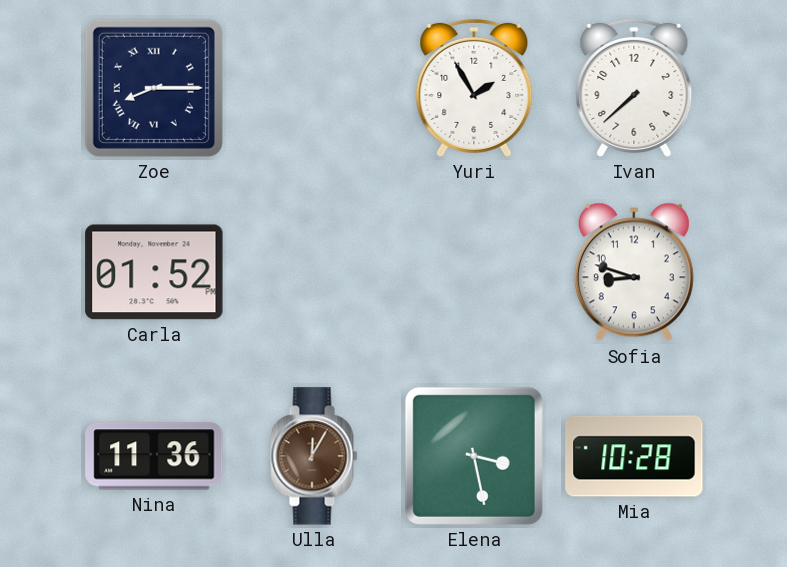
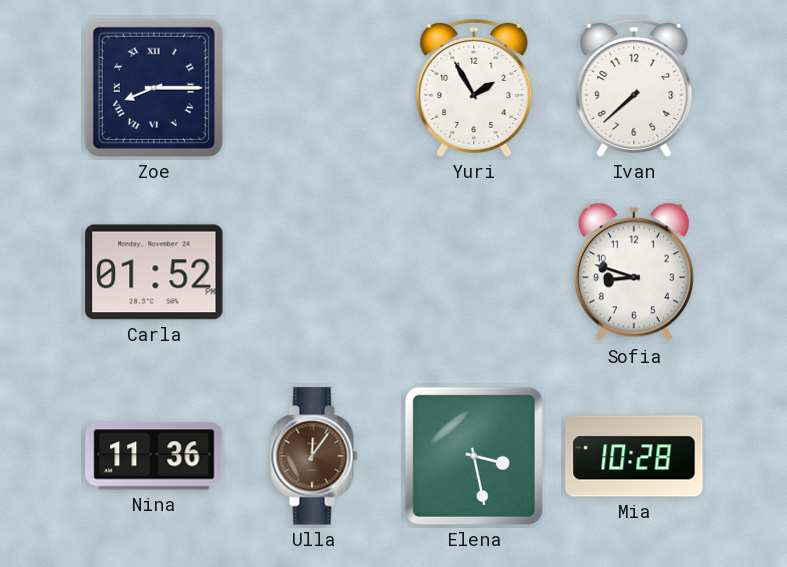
Ulla: 12:05 -> 12:06
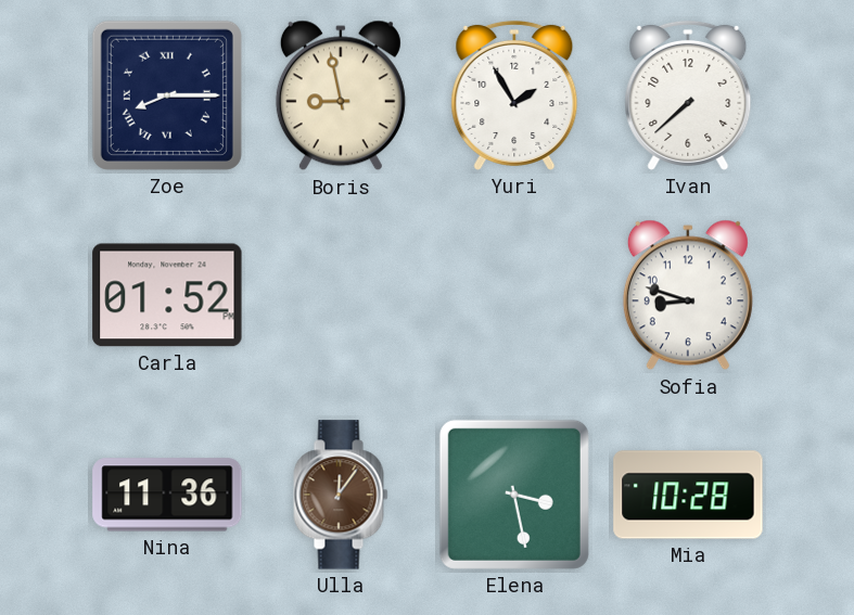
Boris: none -> 8:58
